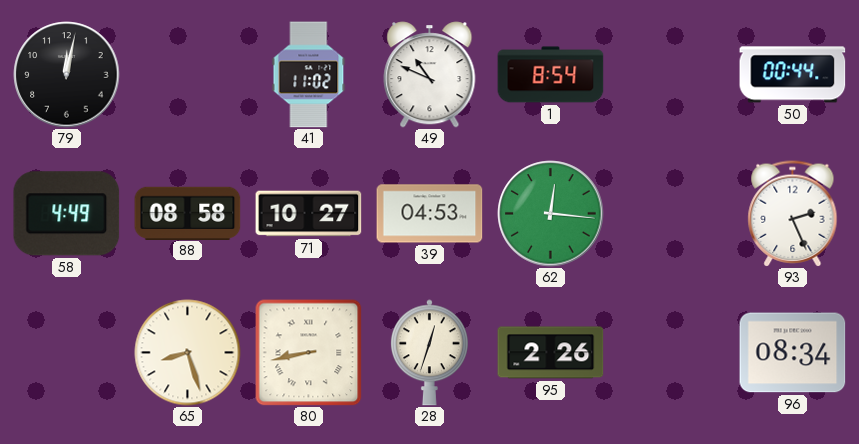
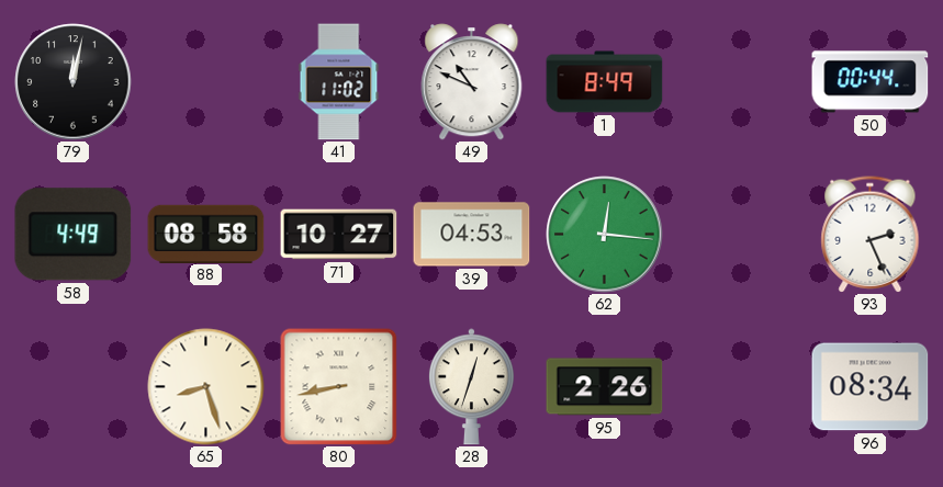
1: 8:54 -> 8:49
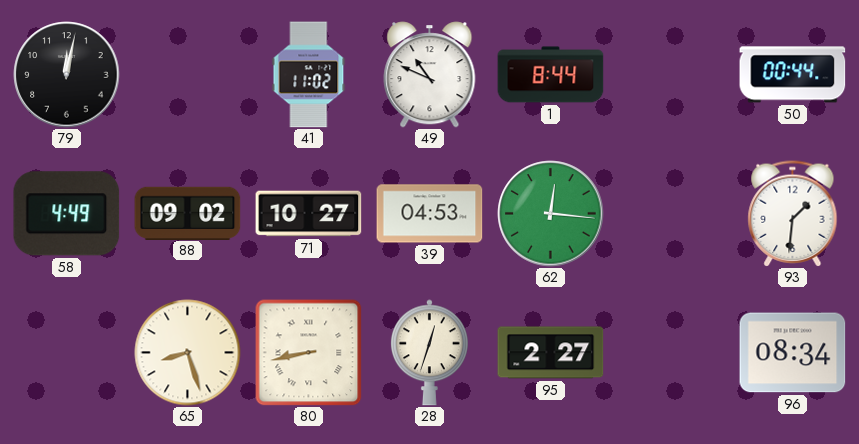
1: 8:49 -> 8:44
88: 08:58 -> 09:02
93: 2:26 -> 1:31
95: 2:26 -> 2:27
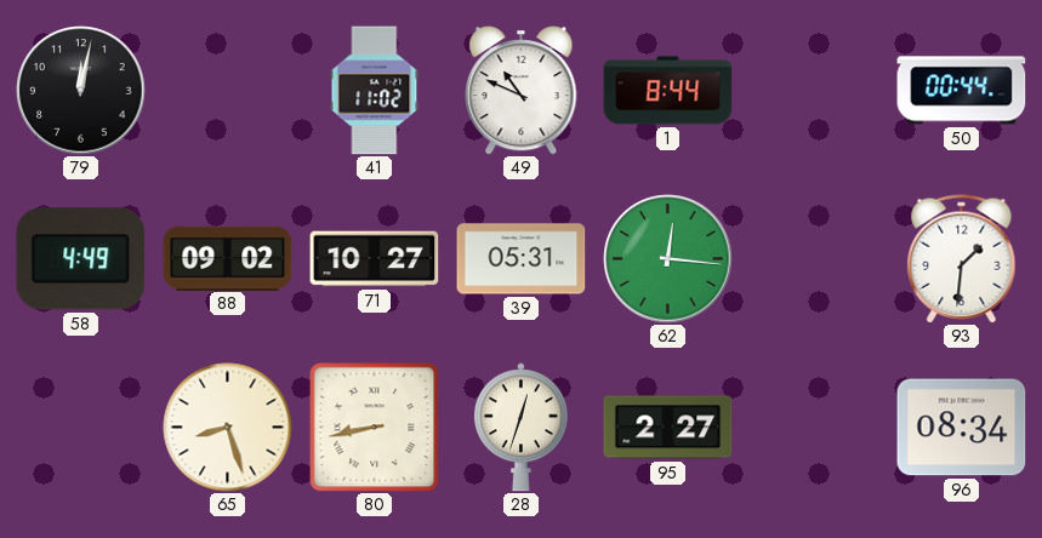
39: 04:53 -> 05:31
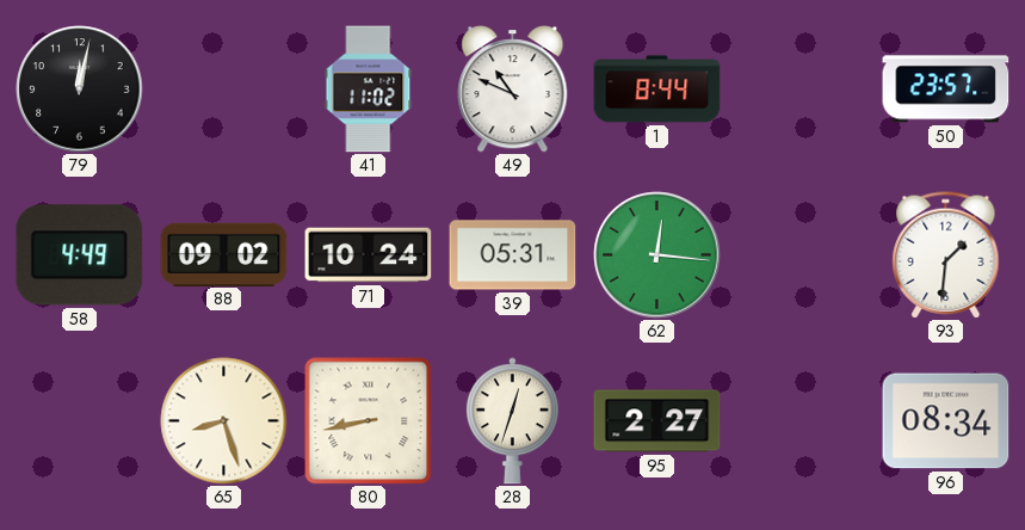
50: 00:44 -> 23:57
71: 10:27 -> 10:24
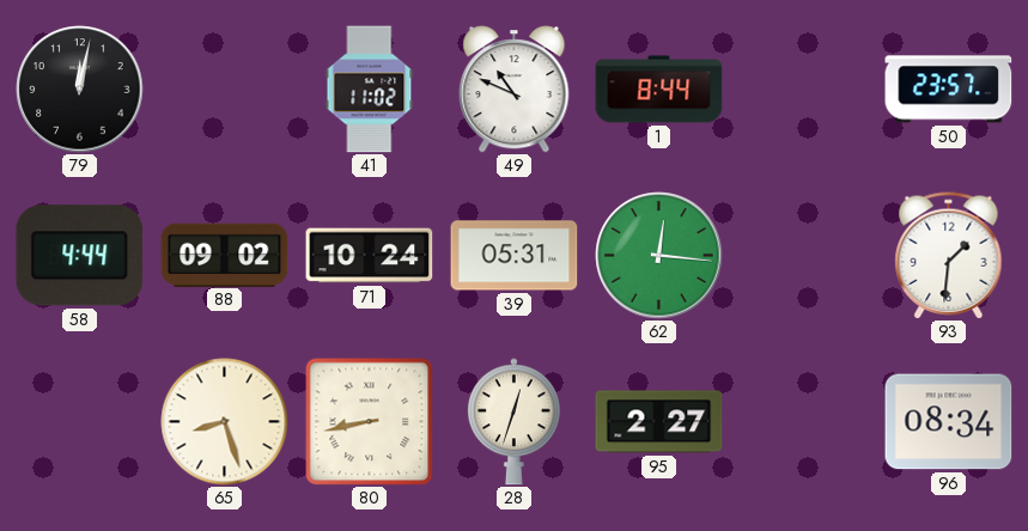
58: 4:49 -> 4:44
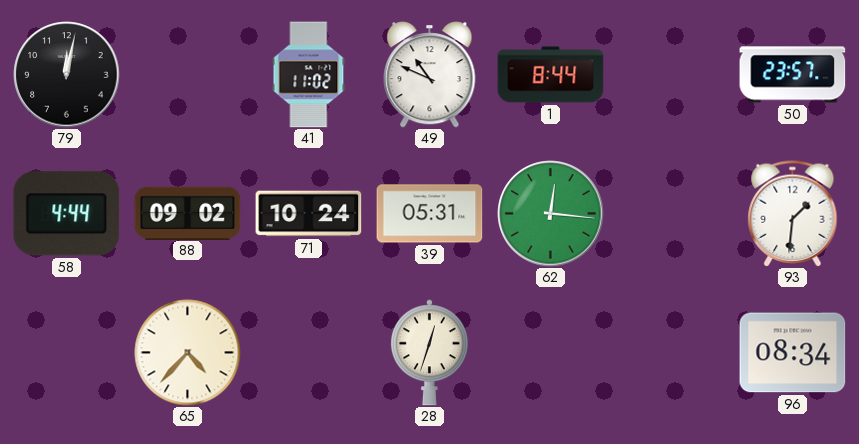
65: 8:27 -> 4:37
80: 8:43 -> none
95: 2:27 -> none
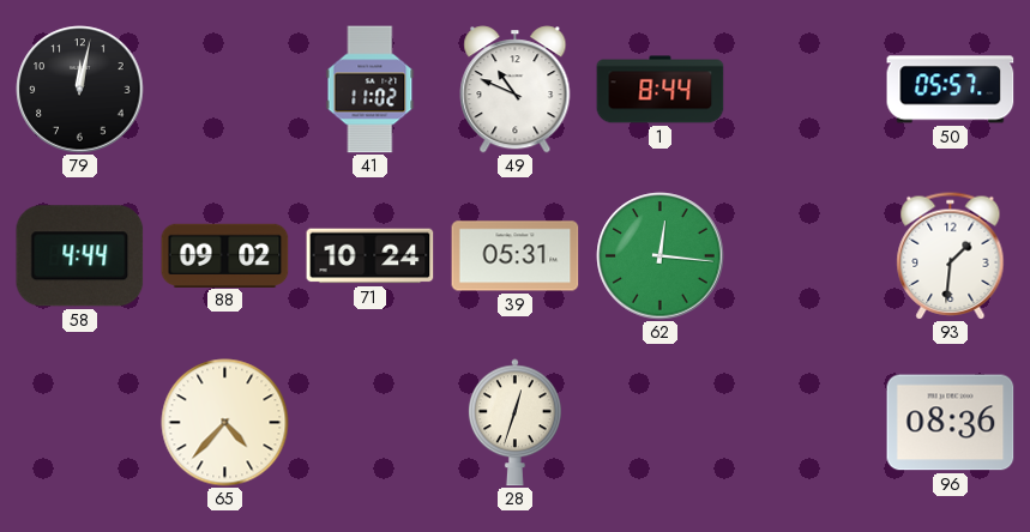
50: 23:57 -> 05:57
96: 08:34 -> 08:36
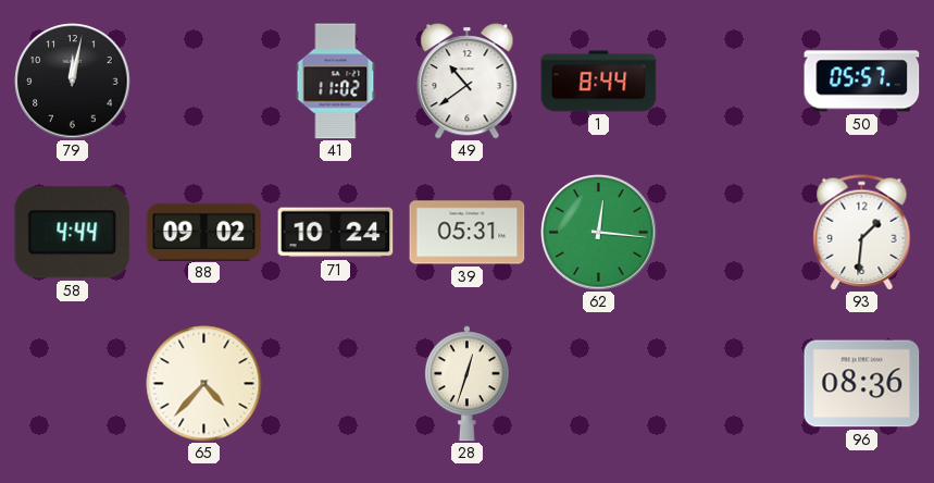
49: 10:49 -> 10:39
